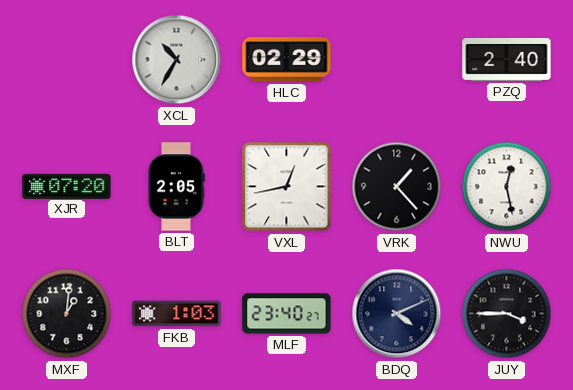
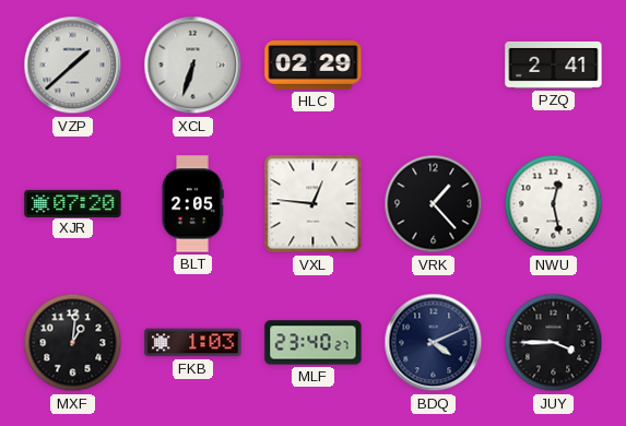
VZP: none -> 1:38
XCL: 10:35 -> 6:33
PZQ: 2:40 -> 2:41
VXL: 12:43 -> 12:46
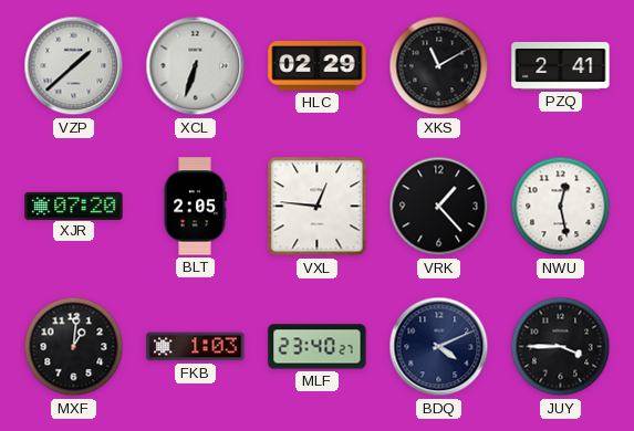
XKS: none -> 11:10
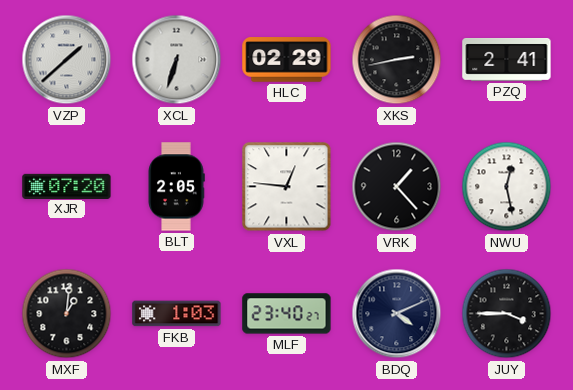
XKS: 11:10 -> 2:43
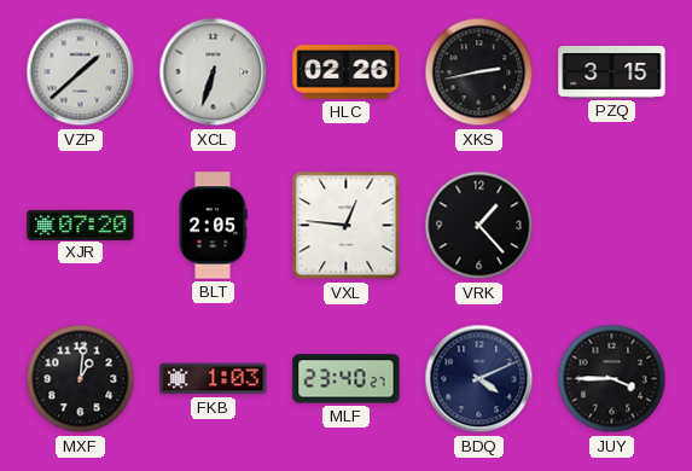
HLC: 02:29 -> 02:26
PZQ: 2:41 -> 3:15
NWU: 12:28 -> none
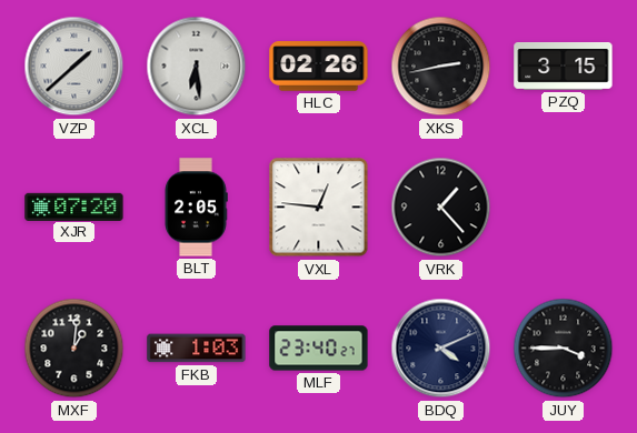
XCL: 6:33 -> 6:29
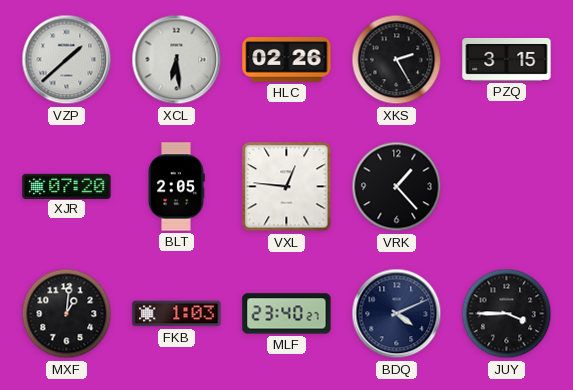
XKS: 2:43 -> 2:25
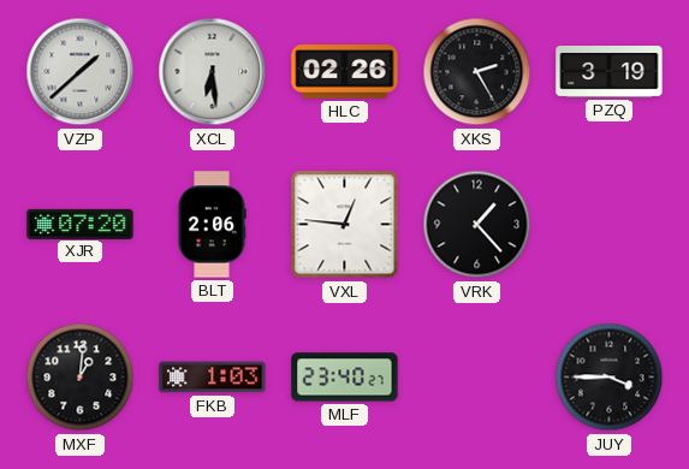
PZQ: 3:15 -> 3:19
BLT: 2:05 -> 2:06
BDQ: 4:11 -> none
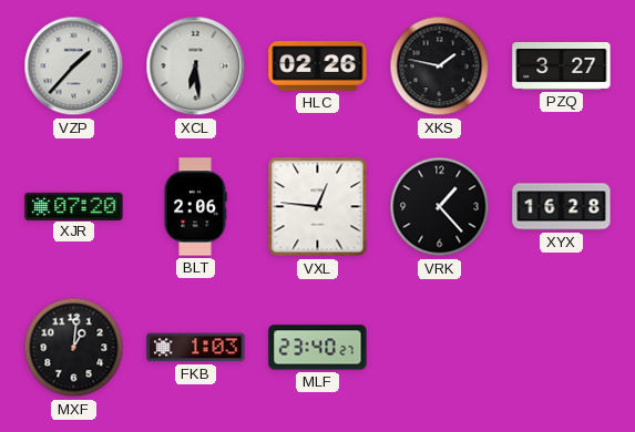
VZP: 1:38 -> 1:37
XKS: 2:25 -> 1:47
PZQ: 3:19 -> 3:27
XYX: none -> 16:28
JUY: 3:45 -> none
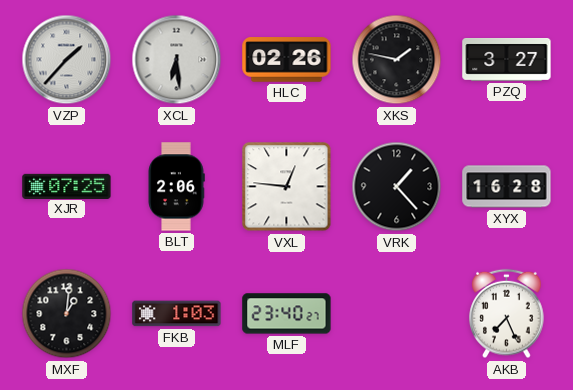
XJR: 07:20 -> 07:25
AKB: none -> 7:26
